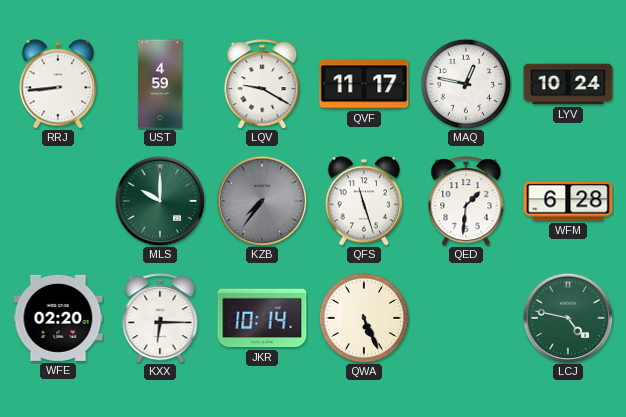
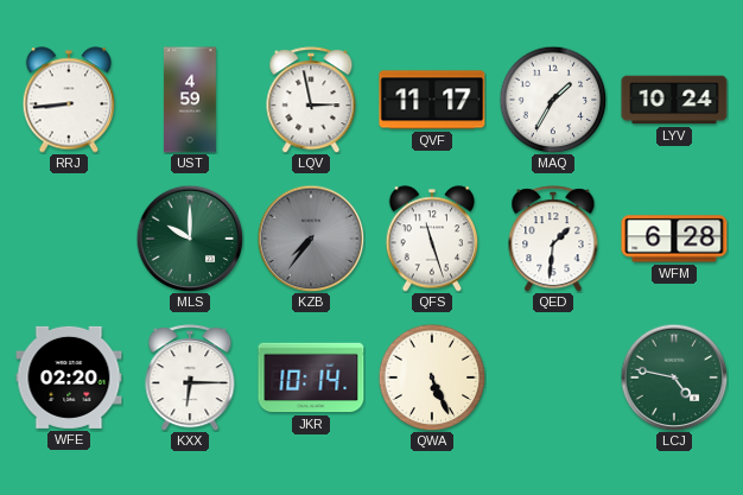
LQV: 9:20 -> 2:58
MAQ: 12:47 -> 1:35
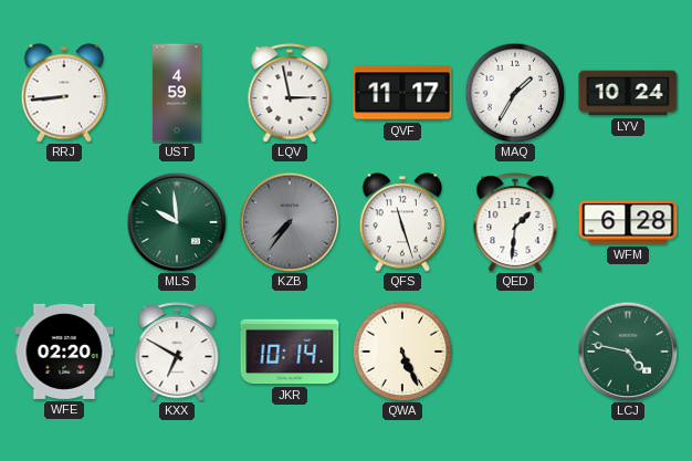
MLS: 10:00 -> 9:59
KXX: 6:15 -> 6:50
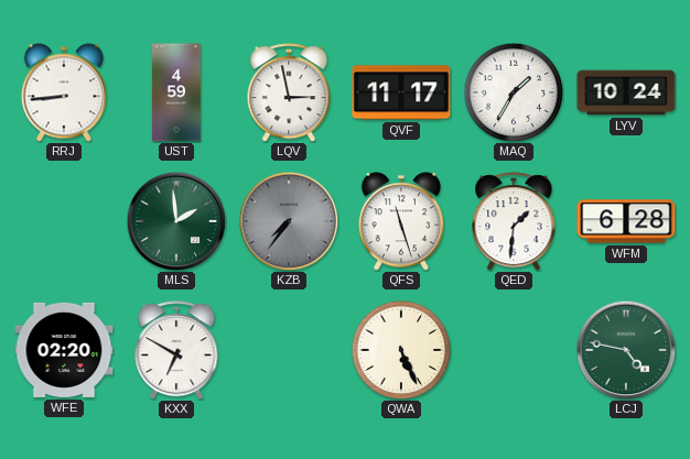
MLS: 9:59 -> 1:59
JKR: 10:14 -> none
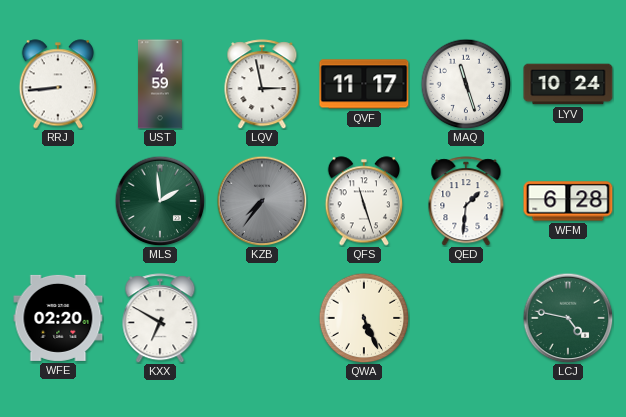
MAQ: 1:35 -> 11:27
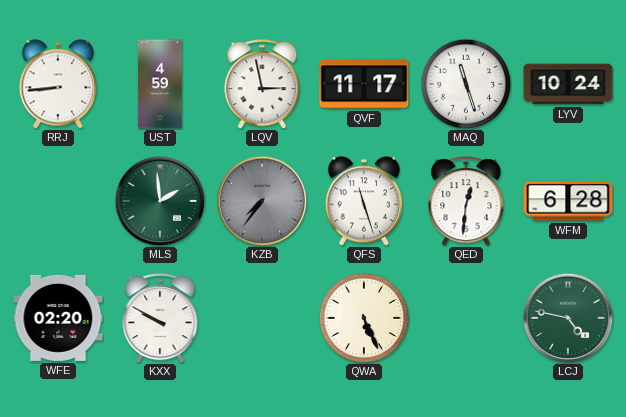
QED: 1:31 -> 12:31
KXX: 6:50 -> 9:50
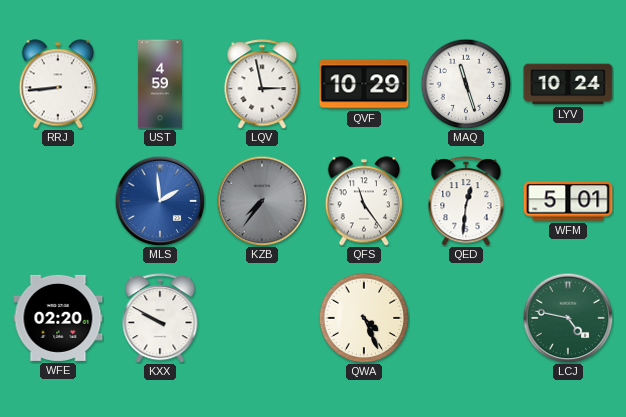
QVF: 11:17 -> 10:29
MLS dial: green -> blue
QFS: 11:27 -> 11:24
WFM: 6:28 -> 5:01
QWA: 5:26 -> 4:26
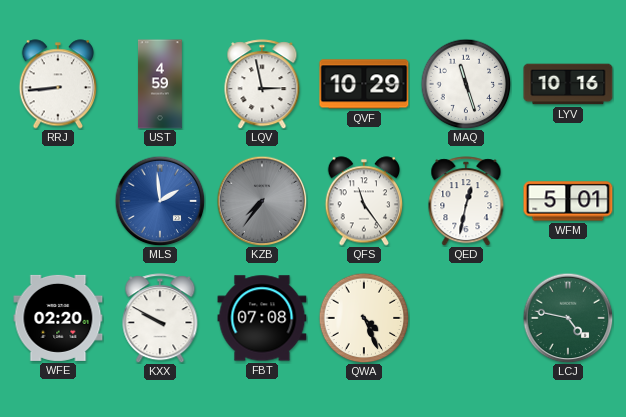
LYV: 10:24 -> 10:16
QED: 12:31 -> 12:32
FBT: none -> 07:08
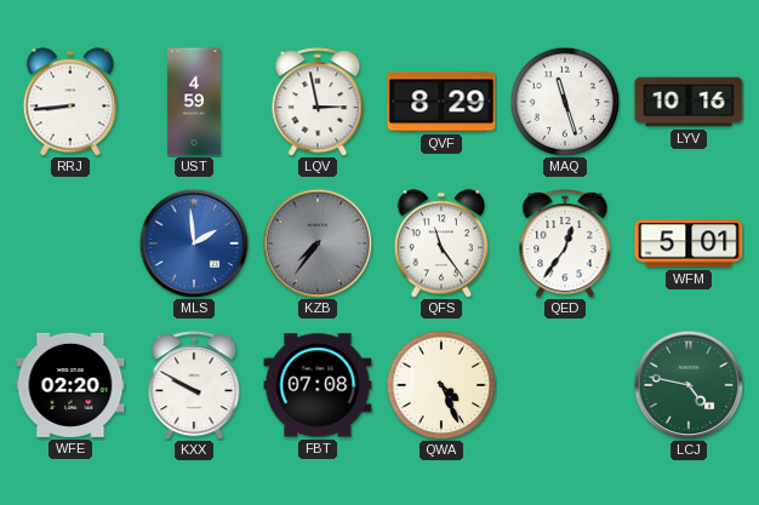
QVF: 10:29 -> 8:29
QED: 12:32 -> 12:36
